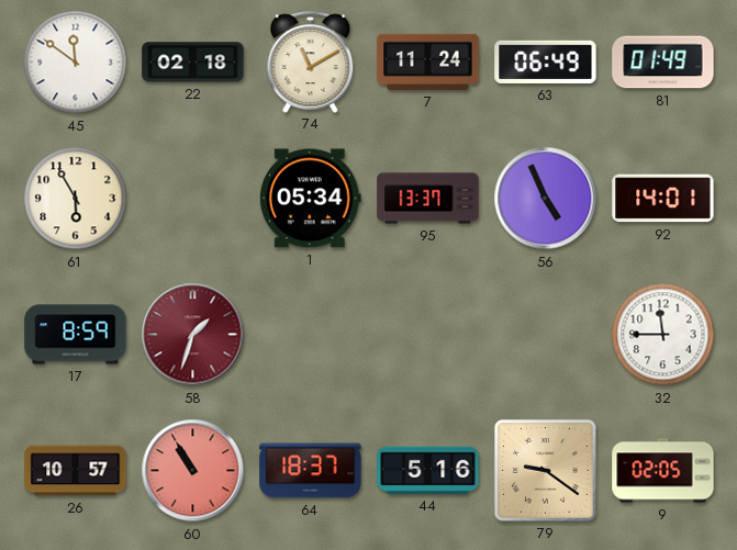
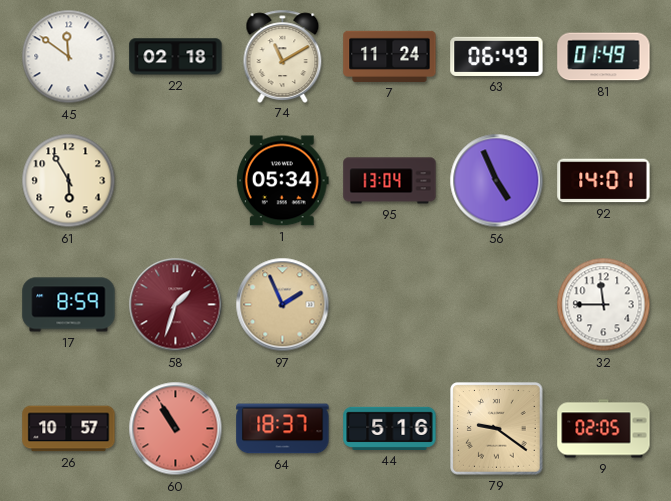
95: 13:37 -> 13:04
97: none -> 1:56
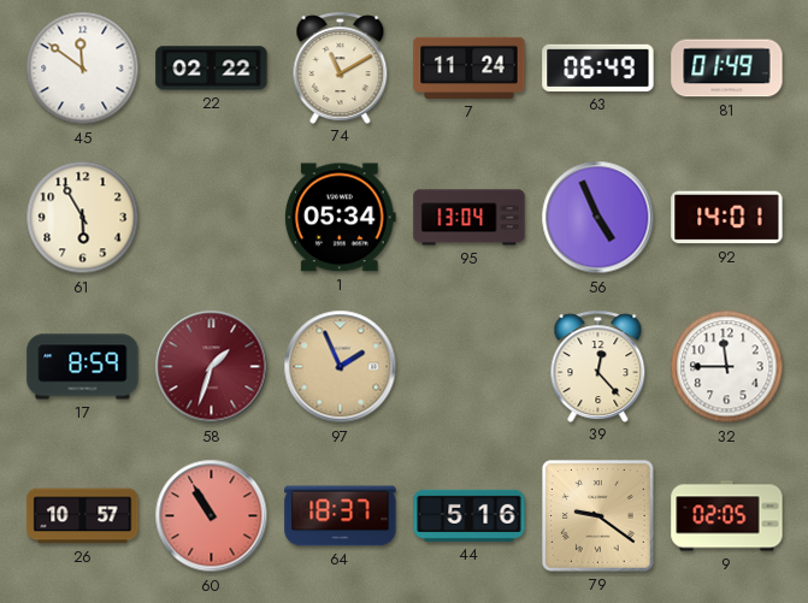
22: 02:18 -> 02:22
39: none -> 12:23
